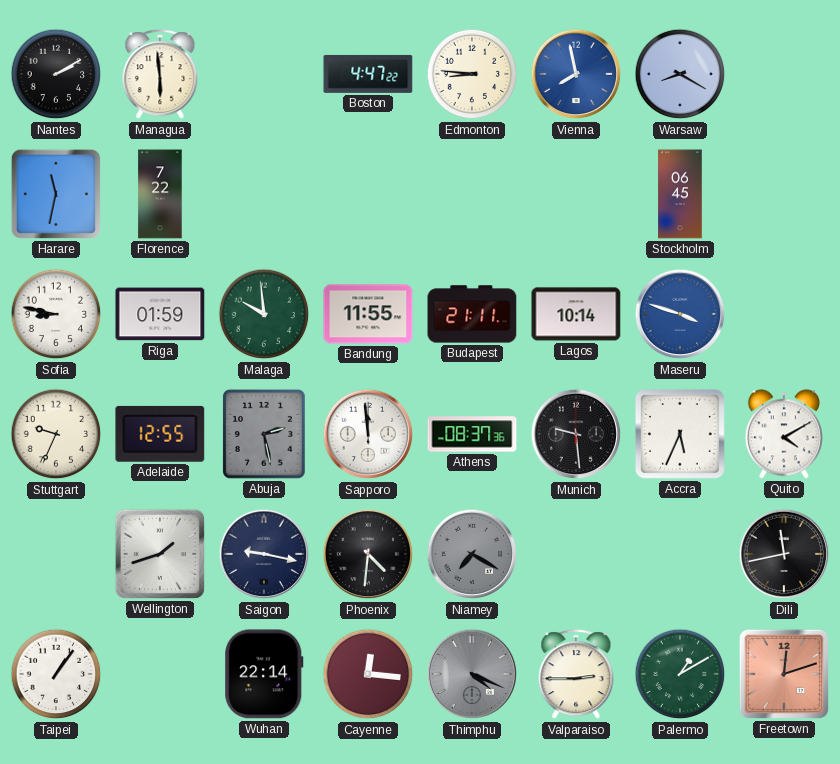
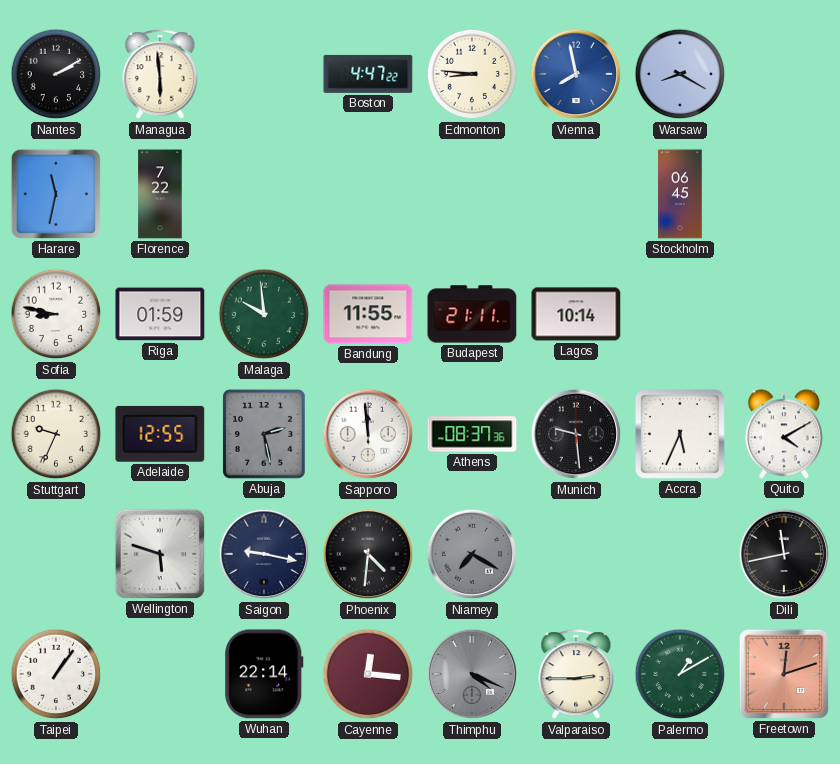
Maseru: 3:48 -> none
Wellington: 1:42 -> 5:48
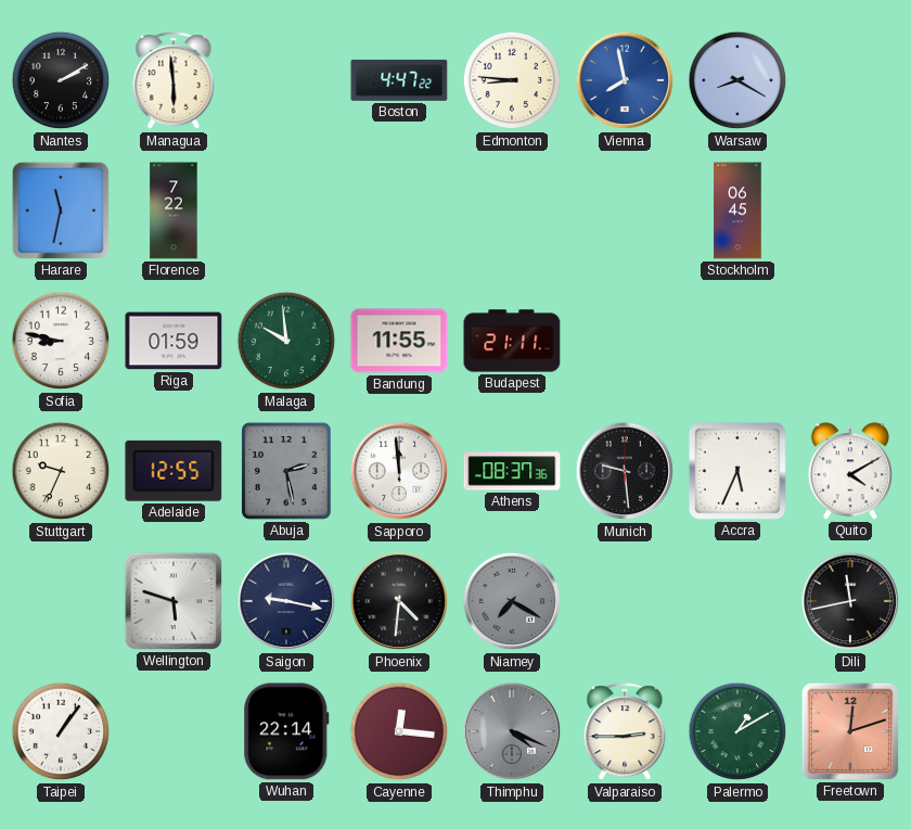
Lagos: 10:14 -> none
